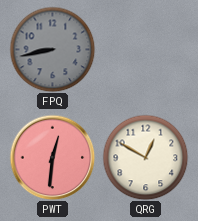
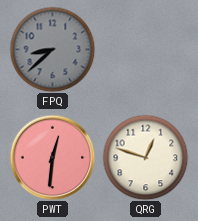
FPQ: 8:43 -> 8:38
QRG: 12:50 -> 12:48
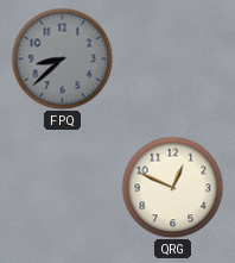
PWT: 12:31 -> none
QRG: 12:48 -> 12:49
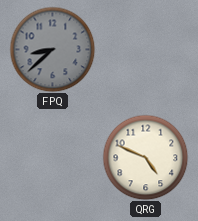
QRG: 12:49 -> 4:49
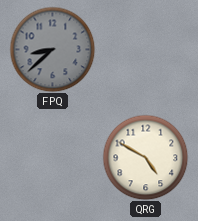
QRG: 4:49 -> 4:50
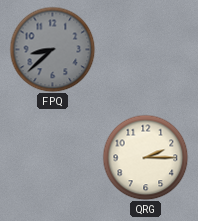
QRG: 4:50 -> 2:15
